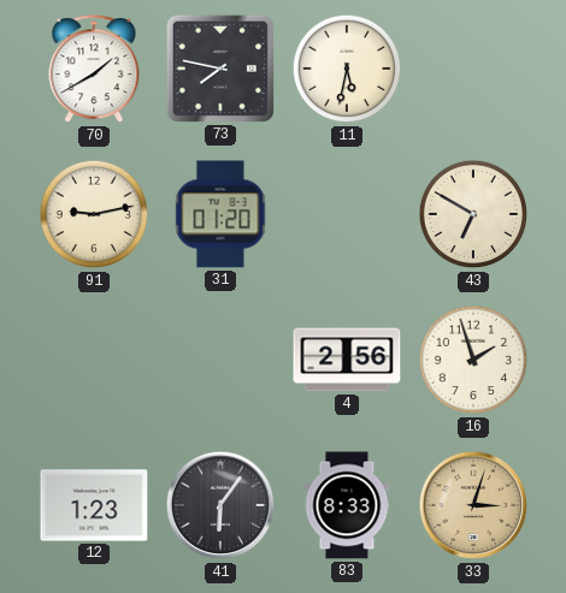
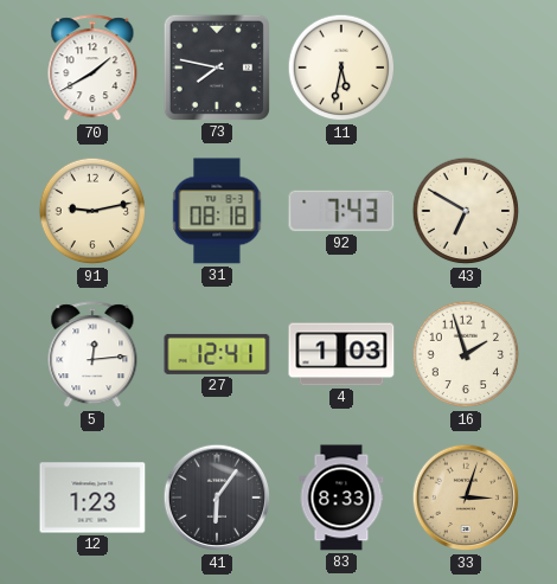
31: 01:20 -> 08:18
92: none -> 7:43
5: none -> 12:14
27: none -> 12:41
4: 2:56 -> 1:03
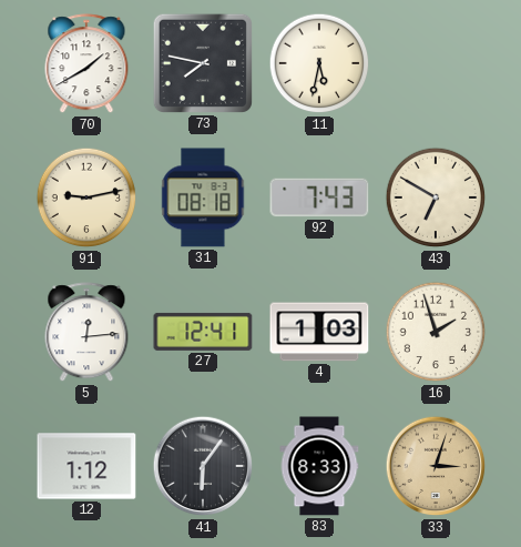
12: 1:23 -> 1:12
